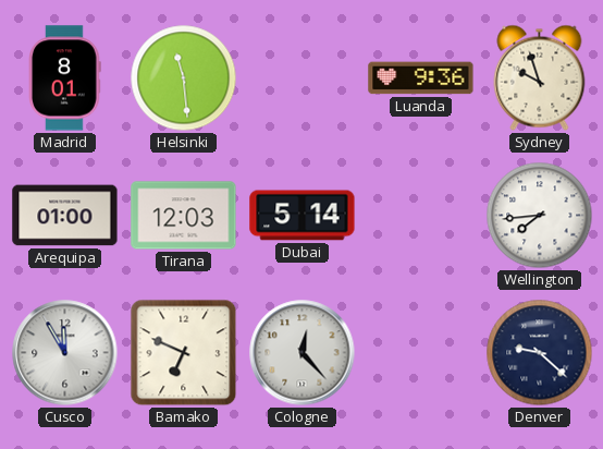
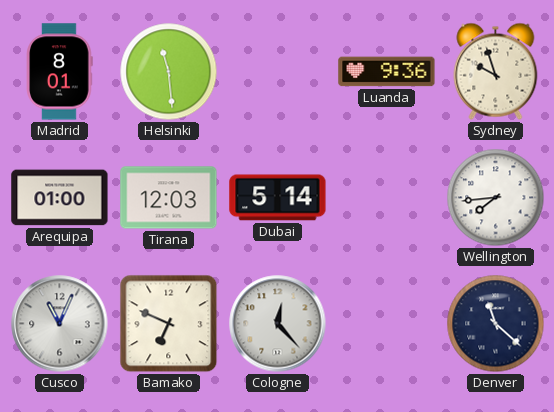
Cusco: 11:55 -> 11:04
Denver: 9:22 -> 11:22
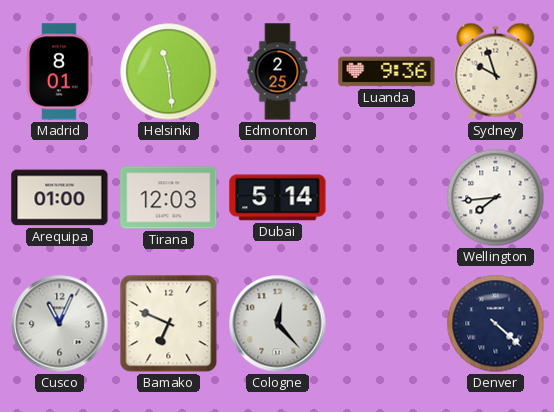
Edmonton: none -> 2:25
Denver: 11:22 -> 4:22
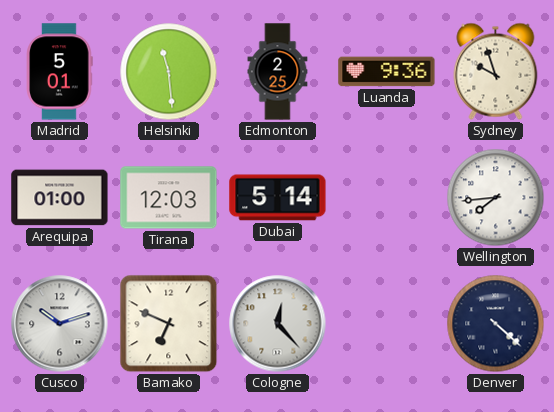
Madrid: 8:01 -> 5:01
Cusco: 11:04 -> 10:12
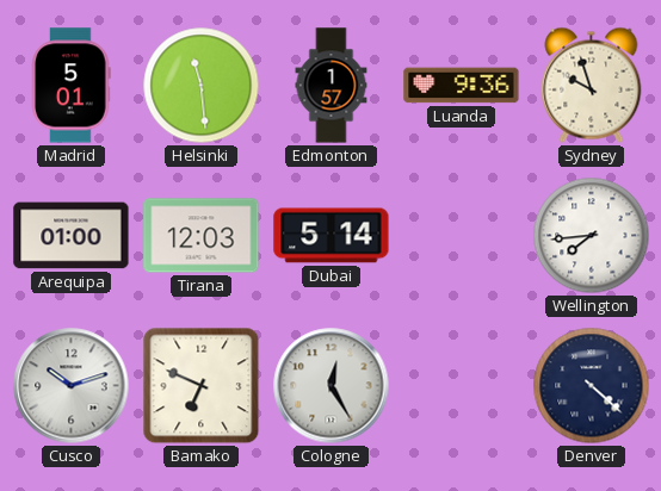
Edmonton: 2:25 -> 1:57
Cologne: 12:23 -> 12:25
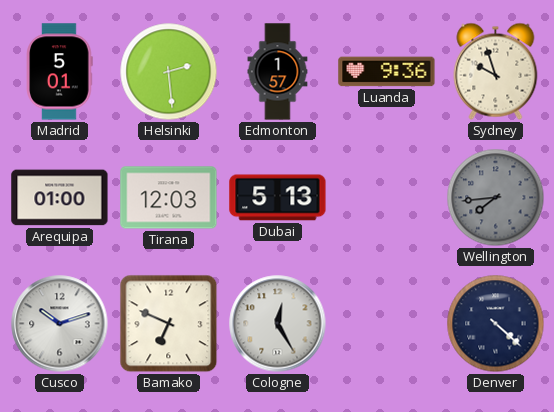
Helsinki: 11:29 -> 2:29
Dubai: 5:14 -> 5:13
Wellington dial: white -> grey
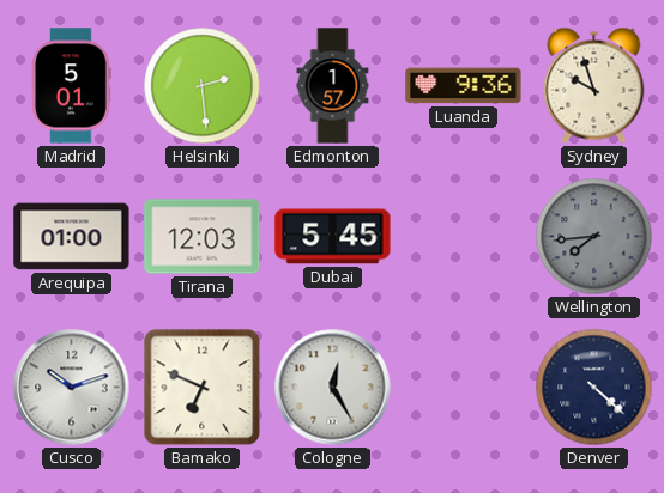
Dubai: 5:13 -> 5:45
